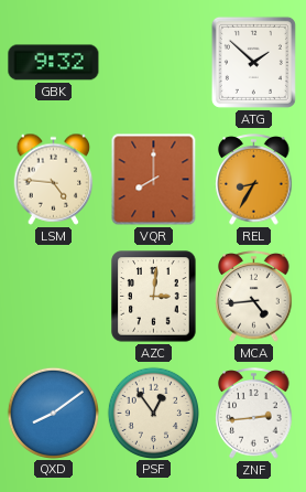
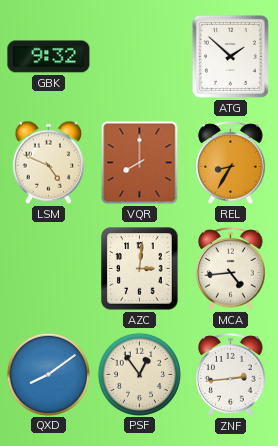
LSM: 4:46 -> 4:49
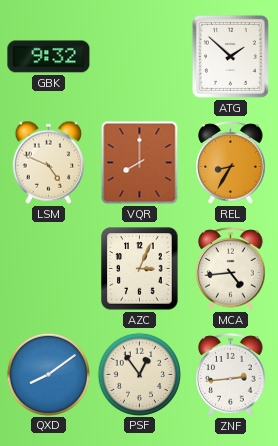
AZC: 3:01 -> 3:04
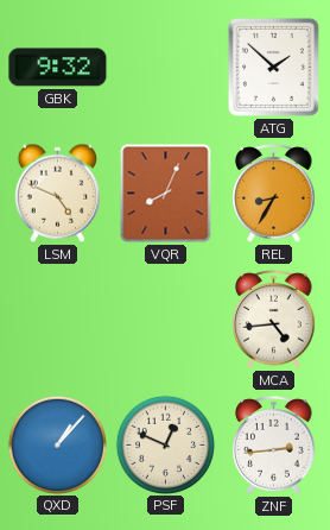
VQR: 8:00 -> 8:04
AZC: 3:04 -> none
QXD: 8:09 -> 1:07
PSF: 12:54 -> 12:49
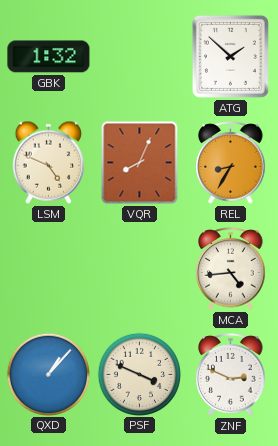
GBK: 9:32 -> 1:32
PSF: 12:49 -> 3:49
ZNF: 2:44 -> 2:49
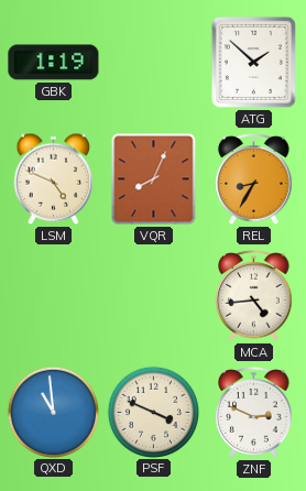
GBK: 1:32 -> 1:19
QXD: 1:07 -> 10:59
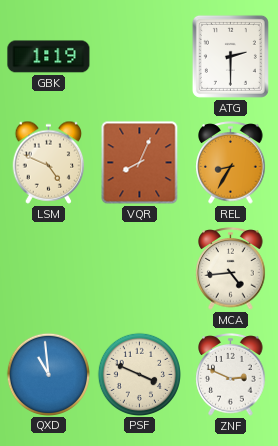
ATG: 1:52 -> 2:30
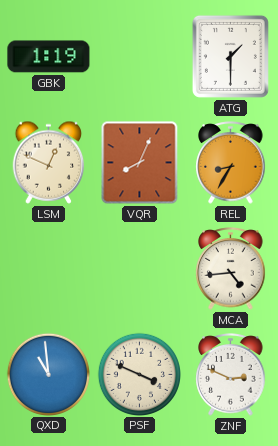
ATG: 2:30 -> 1:30
LSM: 4:49 -> 12:49
